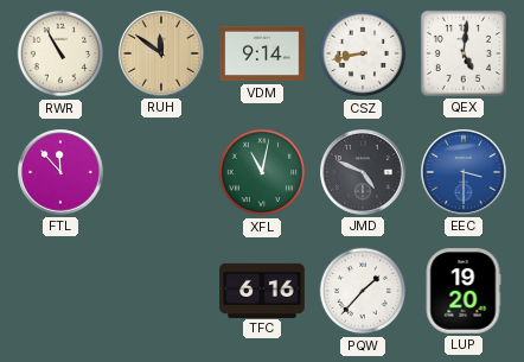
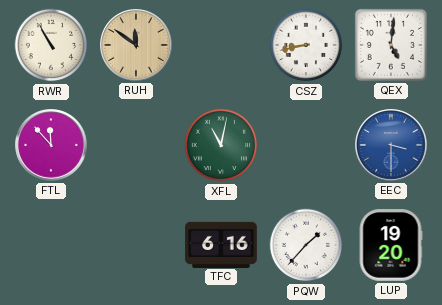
VDM: 9:14 -> none
JMD: 4:49 -> none
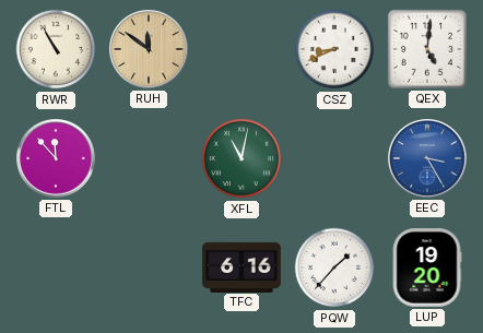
CSZ: 8:43 -> 8:41
EEC: 3:30 -> 3:25
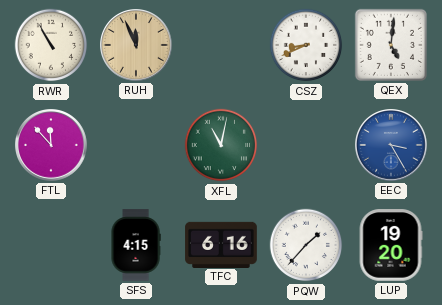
RUH: 11:51 -> 11:56
SFS: none -> 4:15
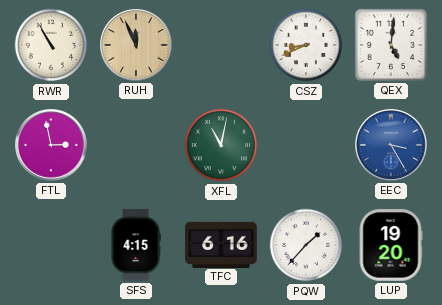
FTL: 11:53 -> 2:58
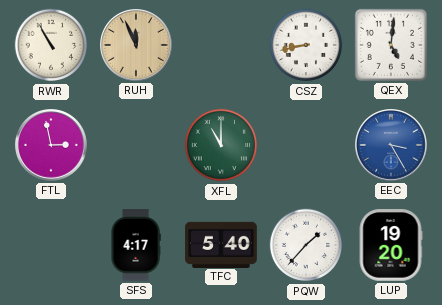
CSZ: 8:41 -> 8:43
XFL: 11:02 -> 11:00
SFS: 4:15 -> 4:17
TFC: 6:16 -> 5:40
